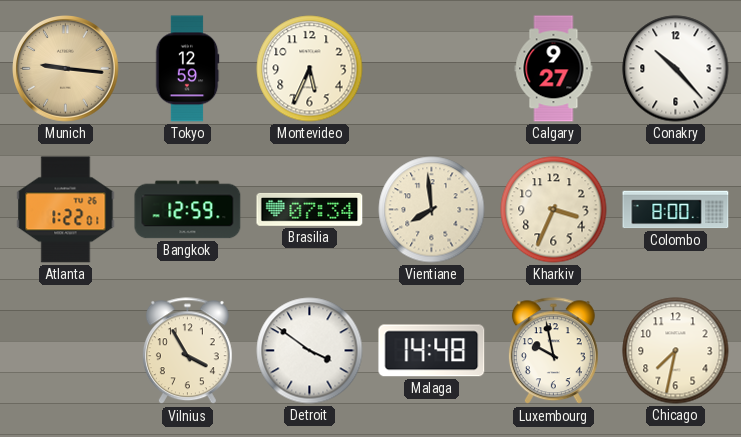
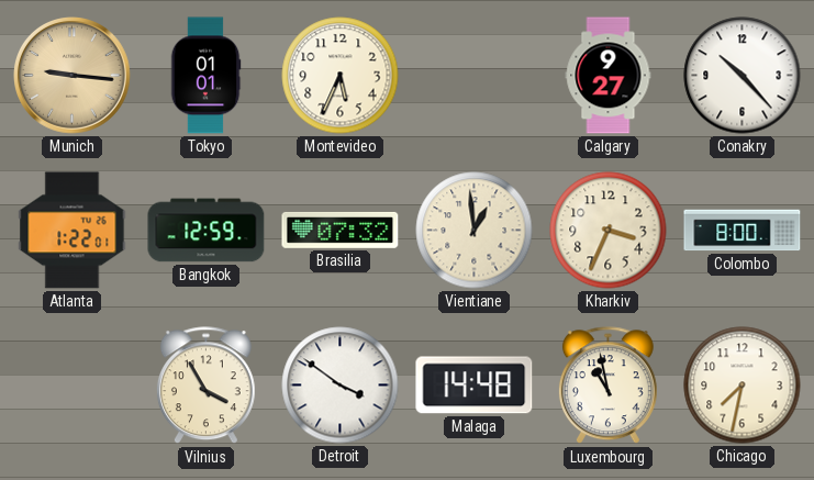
Tokyo: 12:59 -> 01:01
Brasilia: 07:34 -> 07:32
Vientiane: 7:59 -> 12:59
Luxembourg: 9:58 -> 10:58
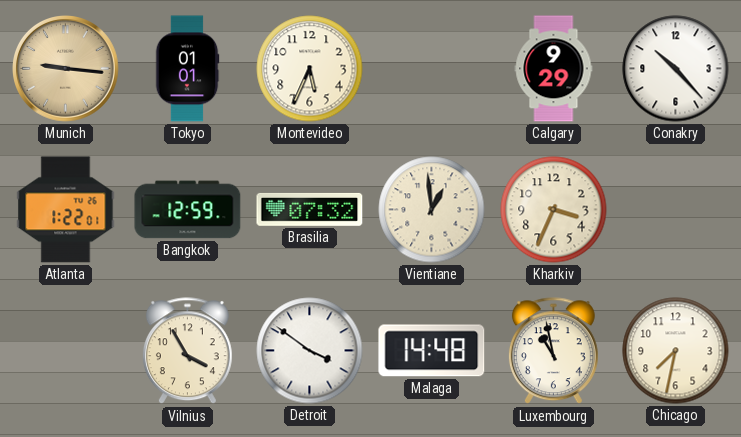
Calgary: 9:27 -> 9:29
Colombo: 8:00 -> none
